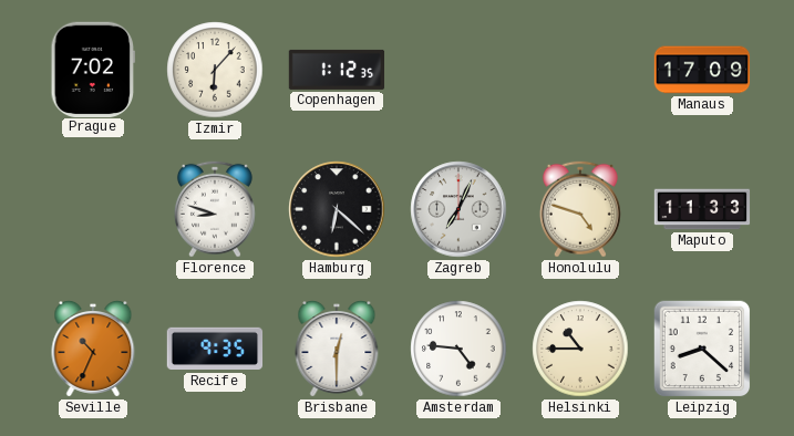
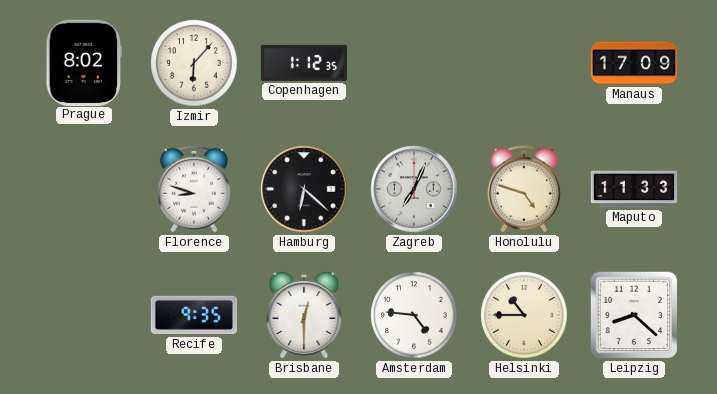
Prague: 7:02 -> 8:02
Seville: 10:34 -> none
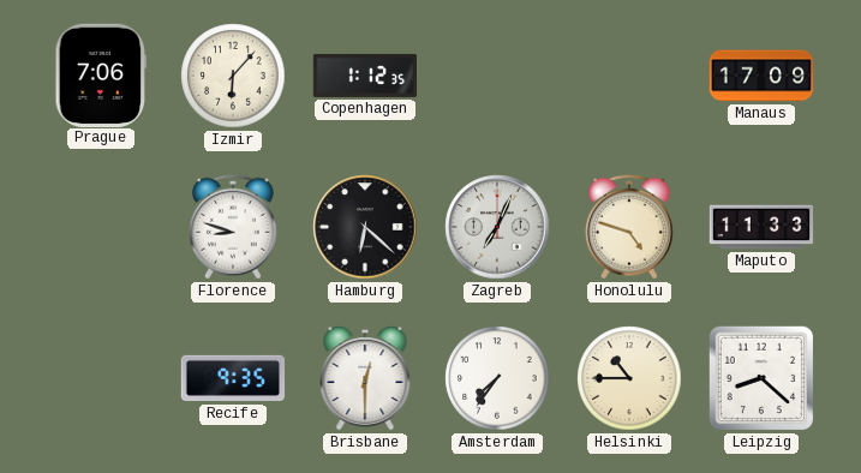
Prague: 8:02 -> 7:06
Amsterdam: 4:46 -> 7:36
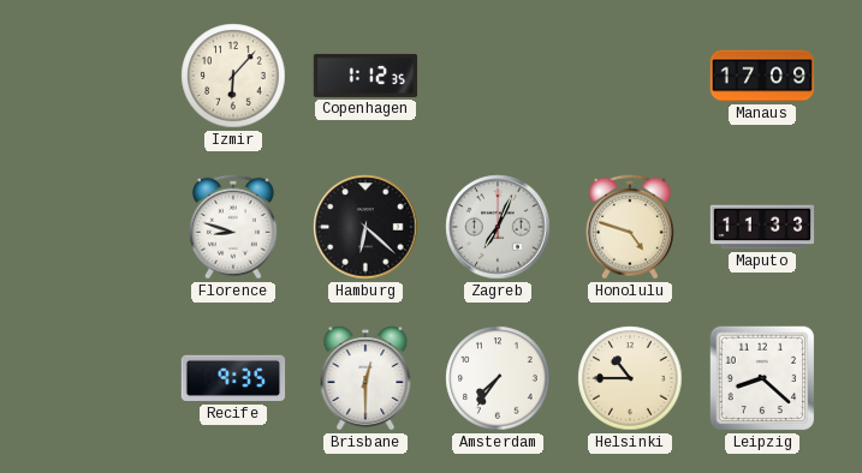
Prague: 7:06 -> none
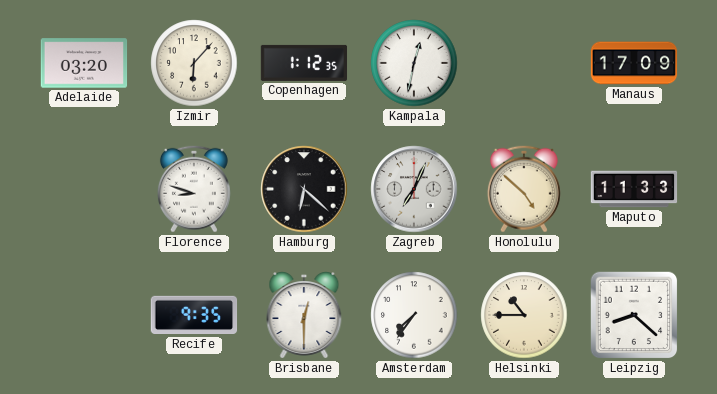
Adelaide: none -> 03:20
Kampala: none -> 12:32
Honolulu: 4:48 -> 4:52
